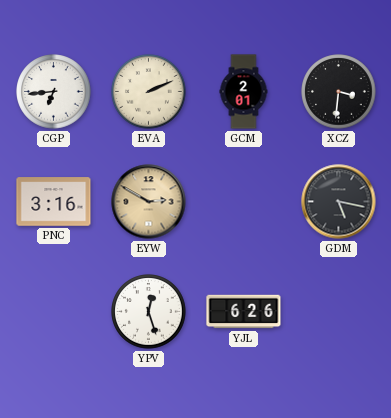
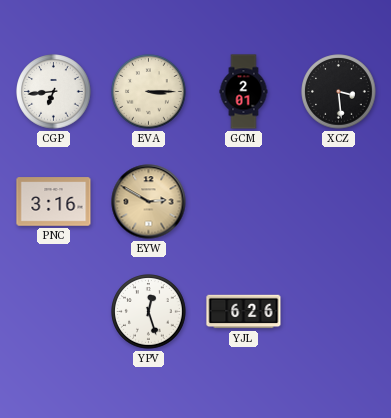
EVA: 2:11 -> 3:15
XCZ: 3:31 -> 3:29
GDM: 5:17 -> none
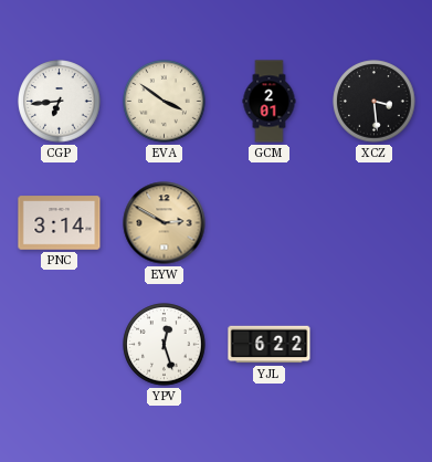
EVA: 3:15 -> 3:51
PNC: 3:16 -> 3:14
YJL: 6:26 -> 6:22
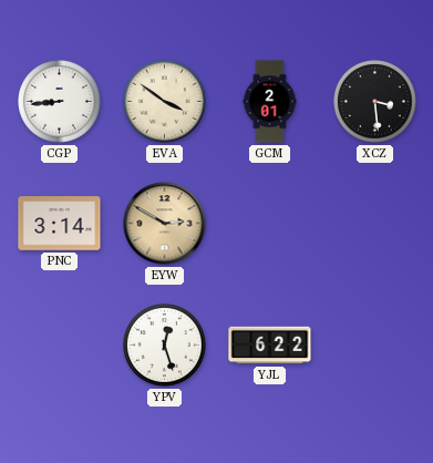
CGP: 6:44 -> 8:44
